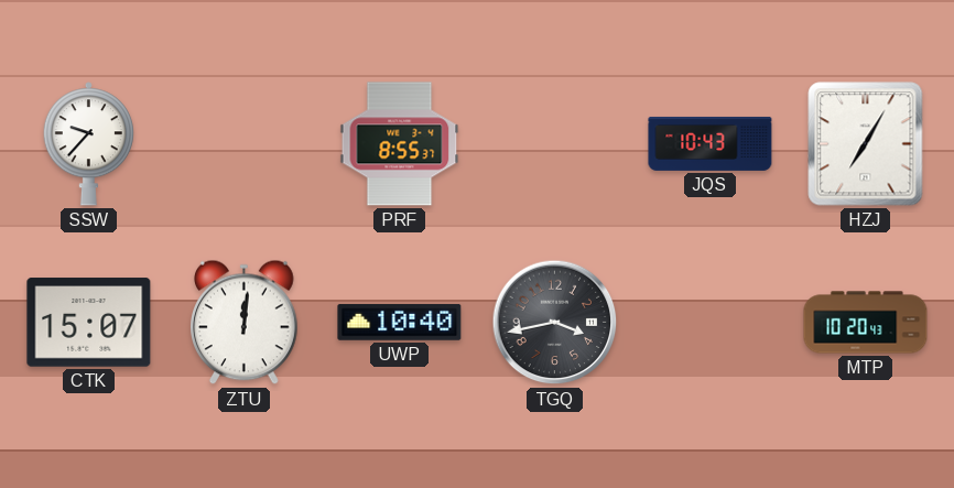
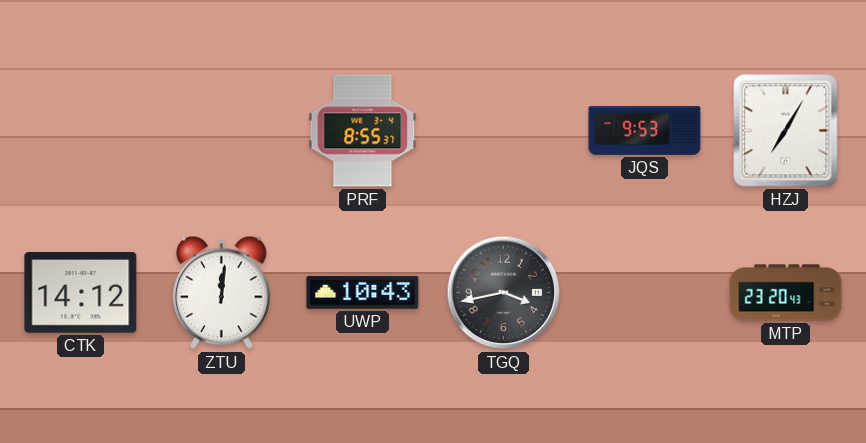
SSW: 9:37 -> none
JQS: 10:43 -> 9:53
CTK: 15:07 -> 14:12
UWP: 10:40 -> 10:43
MTP: 10:20 -> 23:20
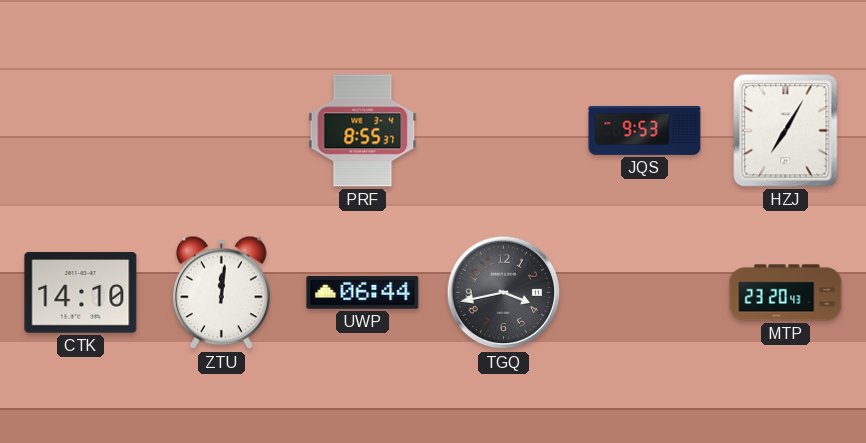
CTK: 14:12 -> 14:10
UWP: 10:43 -> 06:44
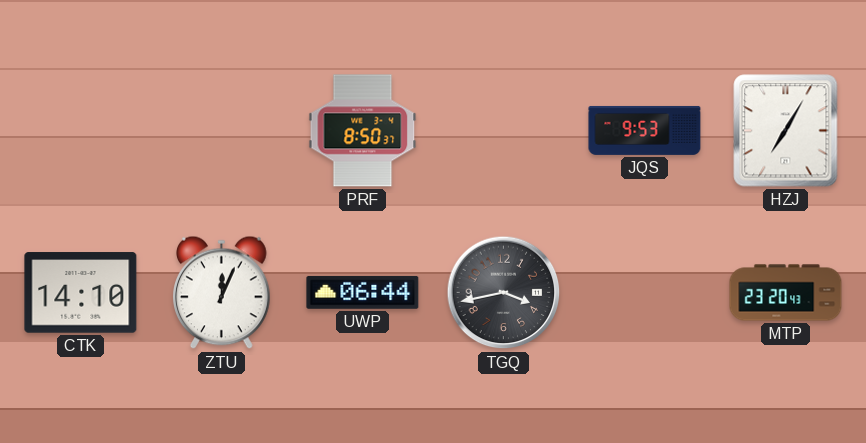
PRF: 8:55 -> 8:50
ZTU: 12:01 -> 12:04
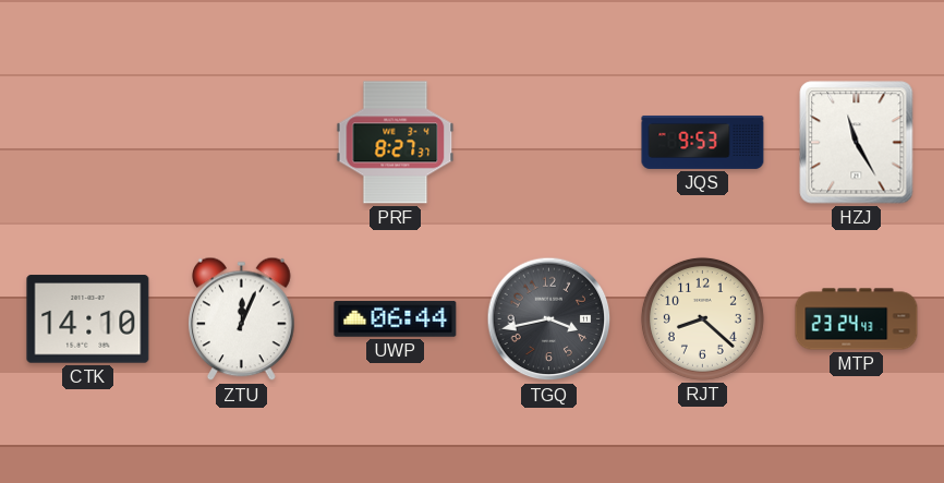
PRF: 8:50 -> 8:27
HZJ: 7:05 -> 11:25
RJT: none -> 8:22
MTP: 23:20 -> 23:24
